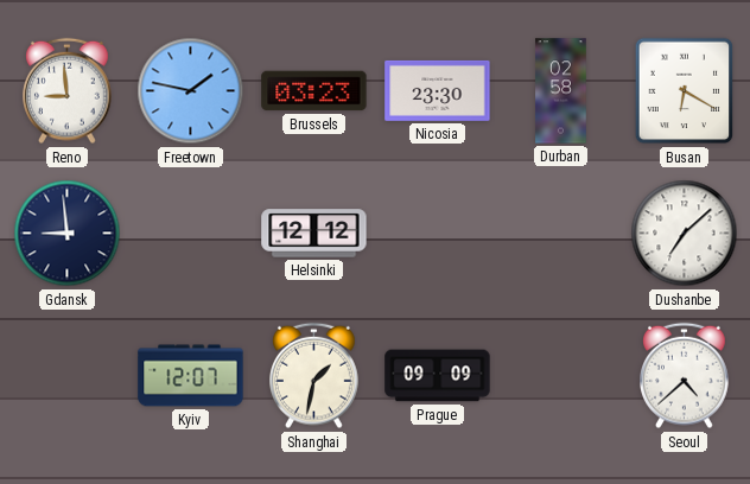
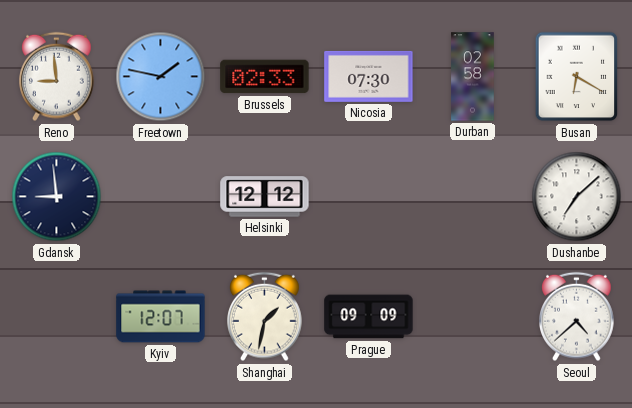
Brussels: 03:23 -> 02:33
Nicosia: 23:30 -> 07:30
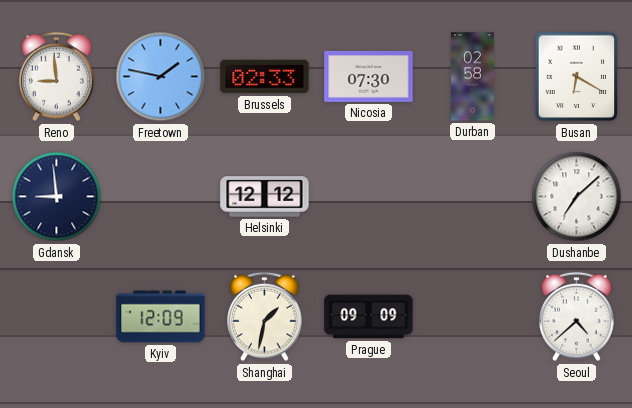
Kyiv: 12:07 -> 12:09
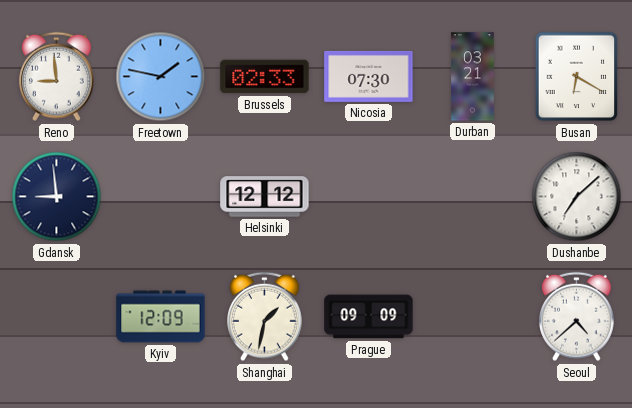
Durban: 02:58 -> 03:21
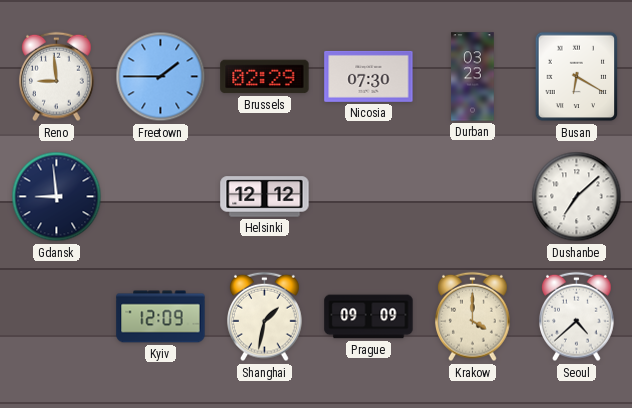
Freetown: 1:47 -> 1:45
Brussels: 02:33 -> 02:29
Durban: 03:21 -> 03:23
Krakow: none -> 4:00
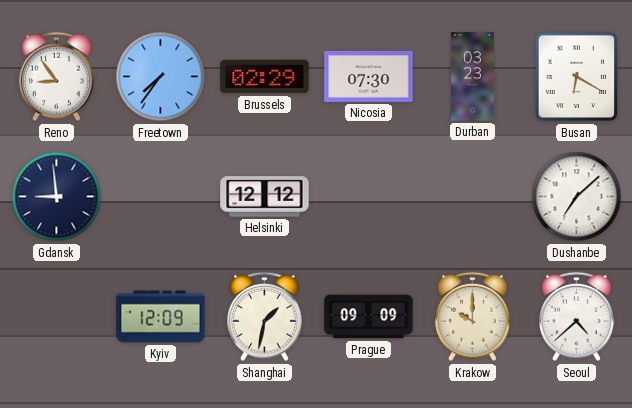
Reno: 8:59 -> 8:54
Freetown: 1:45 -> 7:36
Krakow: 4:00 -> 10:00
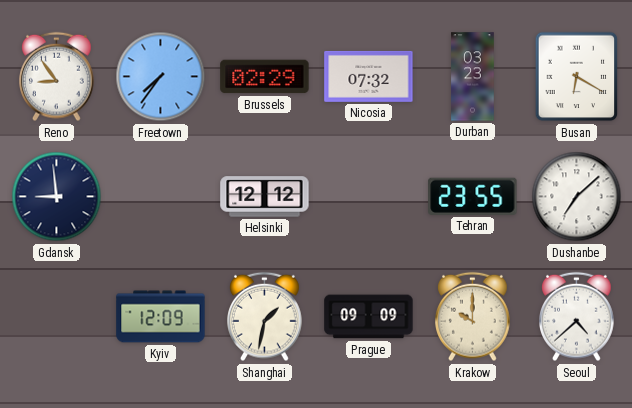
Nicosia: 07:30 -> 07:32
Tehran: none -> 23:55
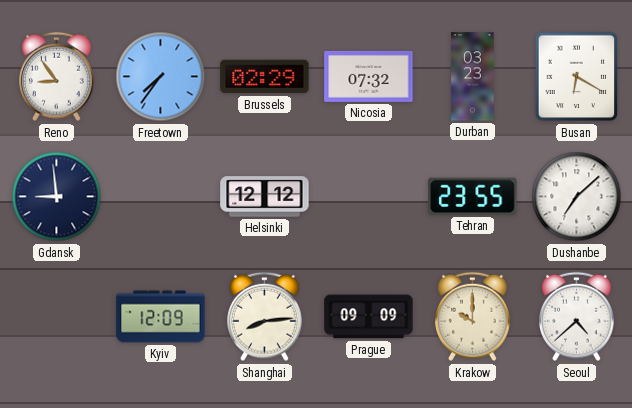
Shanghai: 1:32 -> 8:14
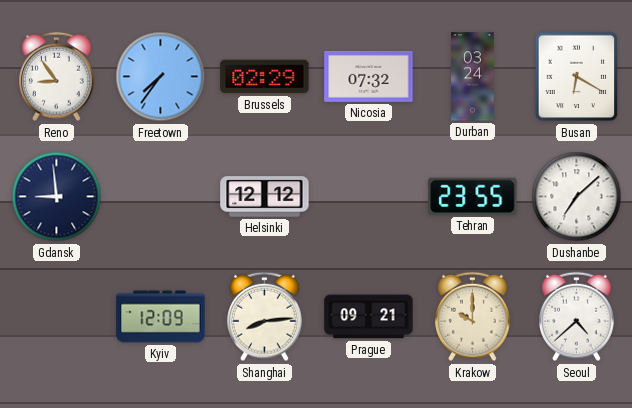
Durban: 03:23 -> 03:24
Prague: 09:09 -> 09:21
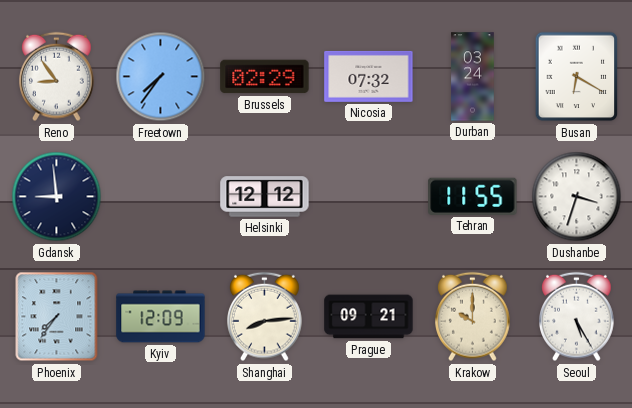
Tehran: 23:55 -> 11:55
Dushanbe: 7:08 -> 3:33
Phoenix: none -> 7:36
Seoul: 4:38 -> 5:25
